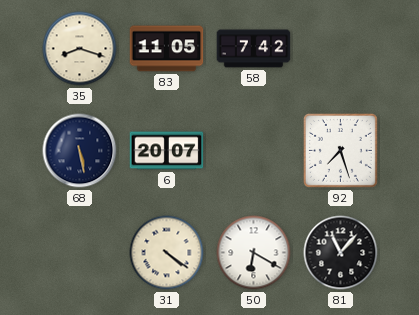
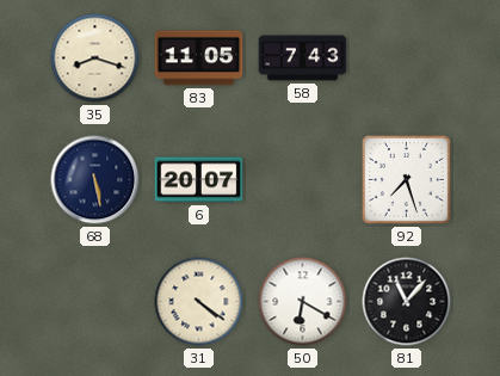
58: 7:42 -> 7:43
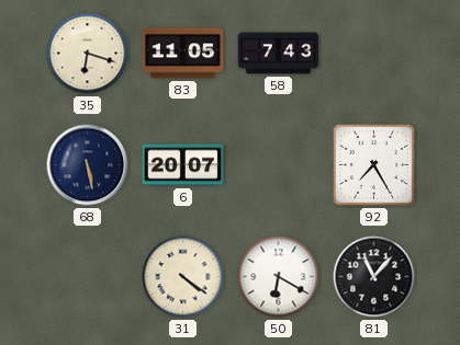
35: 8:18 -> 6:18
92: 7:27 -> 7:25
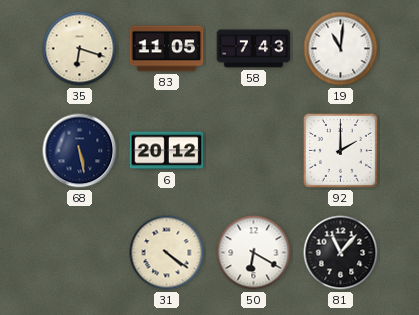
19: none -> 11:01
6: 20:07 -> 20:12
92: 7:25 -> 2:00
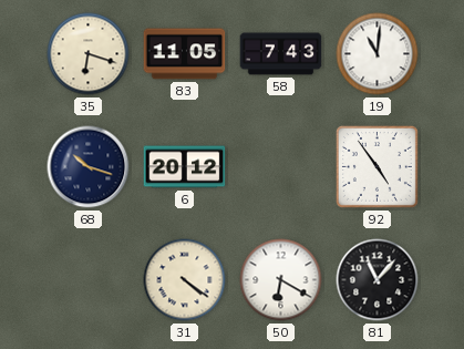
68: 5:28 -> 10:18
92: 2:00 -> 4:54
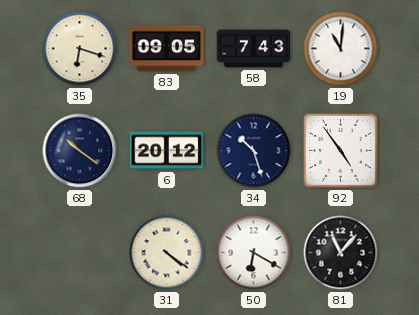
83: 11:05 -> 09:05
68: 10:18 -> 10:21
34: none -> 10:27
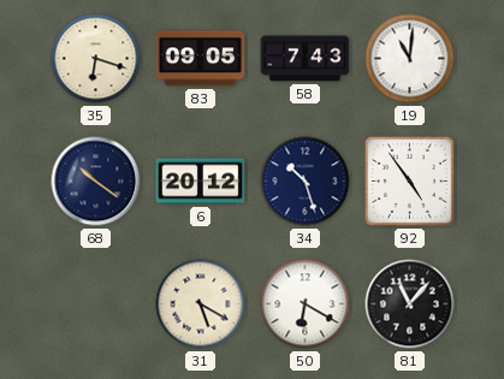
31: 4:21 -> 5:20
